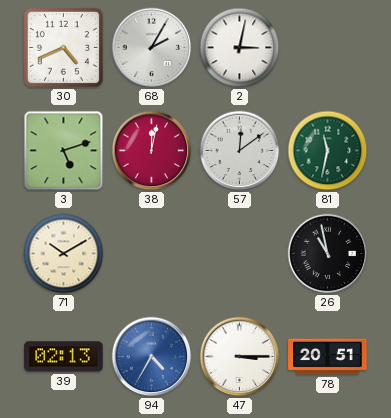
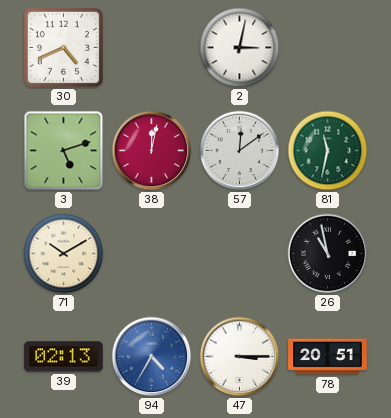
68: 2:05 -> none
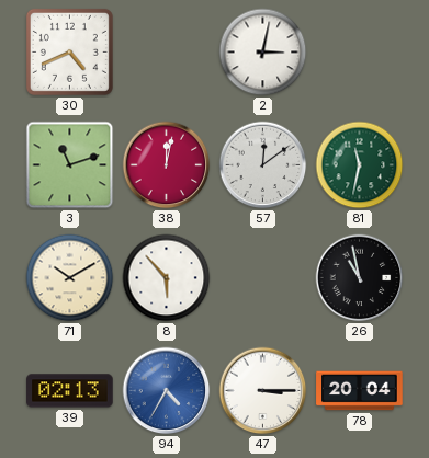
3: 5:12 -> 11:12
8: none -> 5:53
78: 20:51 -> 20:04
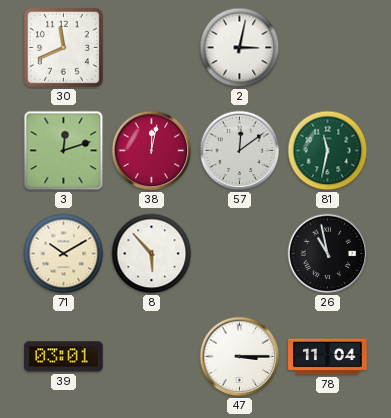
30: 4:41 -> 11:41
3: 11:12 -> 12:12
39: 02:13 -> 03:01
94: 4:35 -> none
78: 20:04 -> 11:04
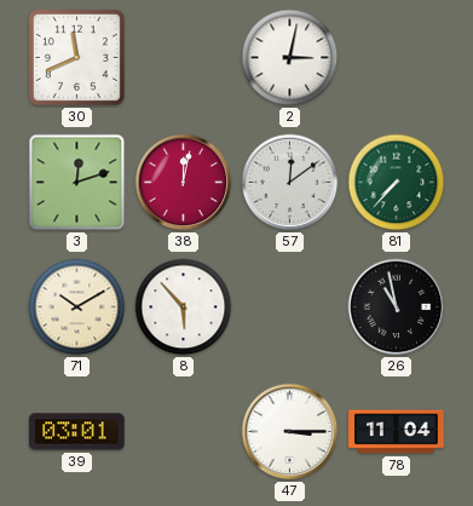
81: 11:32 -> 7:37
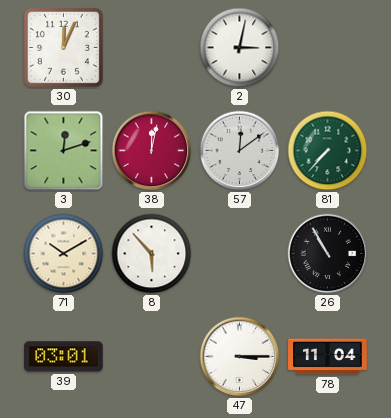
30: 11:41 -> 12:04
26: 10:58 -> 10:55
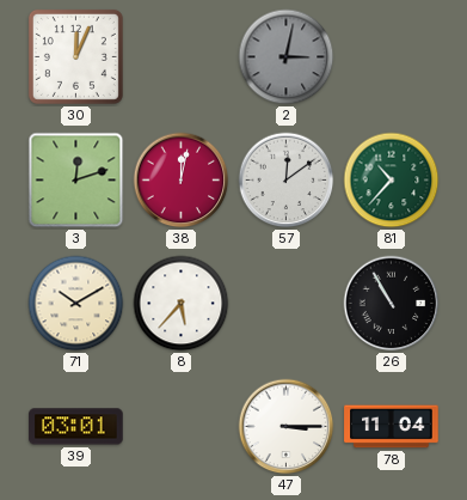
2 dial: white -> grey
81: 7:37 -> 10:37
8: 5:53 -> 5:37
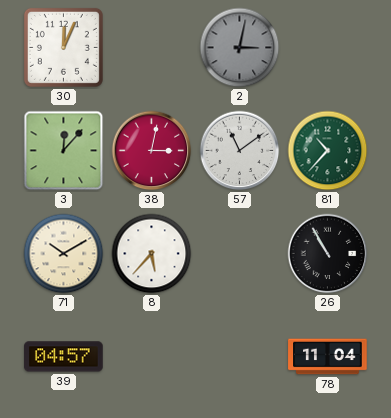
3: 12:12 -> 12:07
38: 12:02 -> 3:02
57: 12:09 -> 11:09
39: 03:01 -> 04:57
47: 3:15 -> none
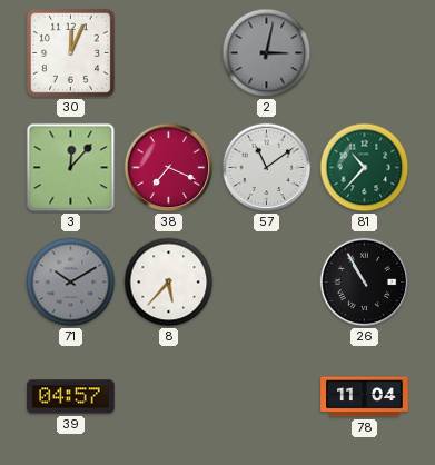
38: 3:02 -> 7:19
71 dial: cream -> grey
